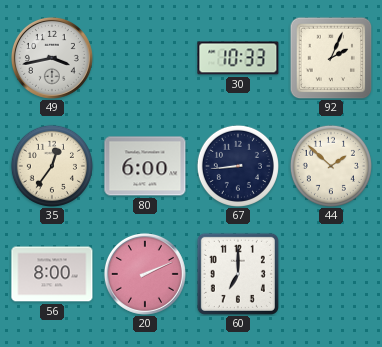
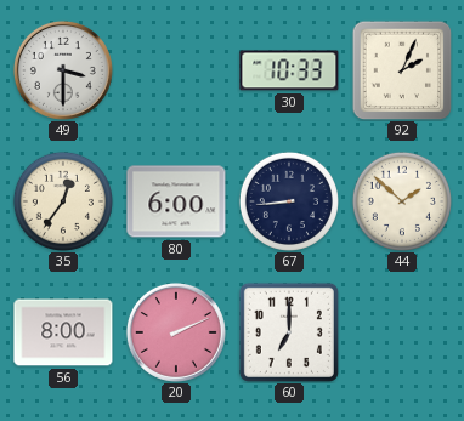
49: 3:43 -> 3:30
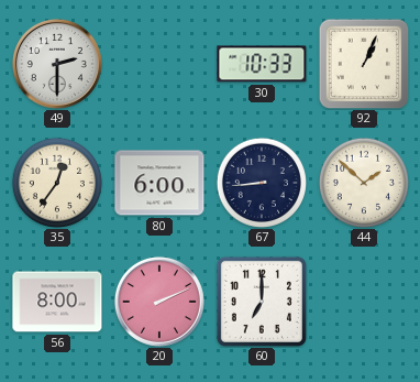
49: 3:30 -> 2:30
92: 2:04 -> 1:04
